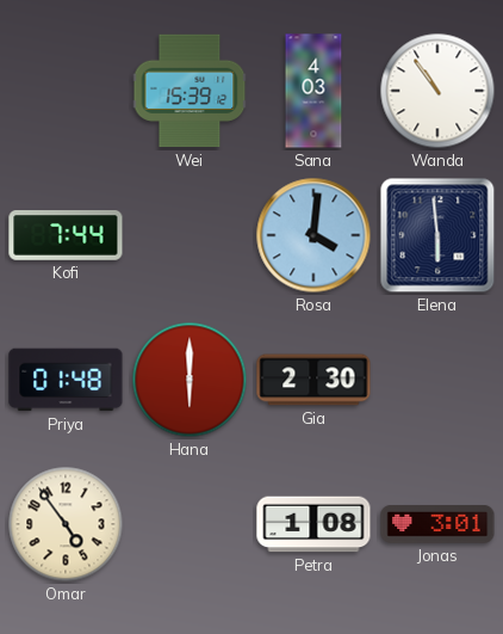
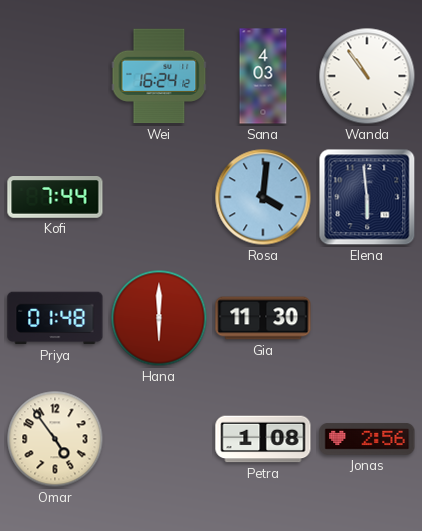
Wei: 15:39 -> 16:24
Gia: 2:30 -> 11:30
Jonas: 3:01 -> 2:56
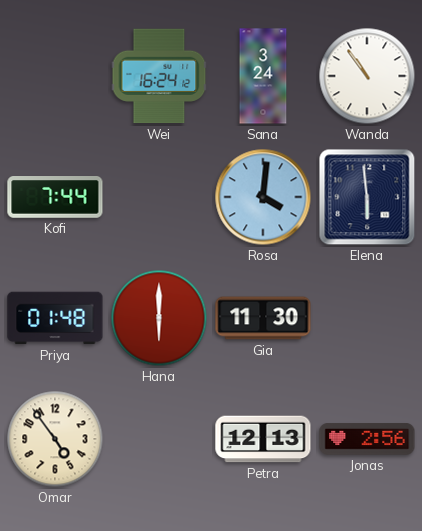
Sana: 4:03 -> 3:24
Petra: 1:08 -> 12:13
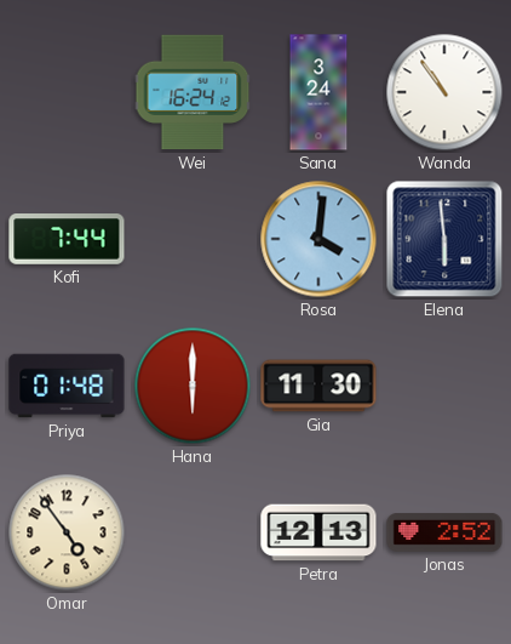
Jonas: 2:56 -> 2:52
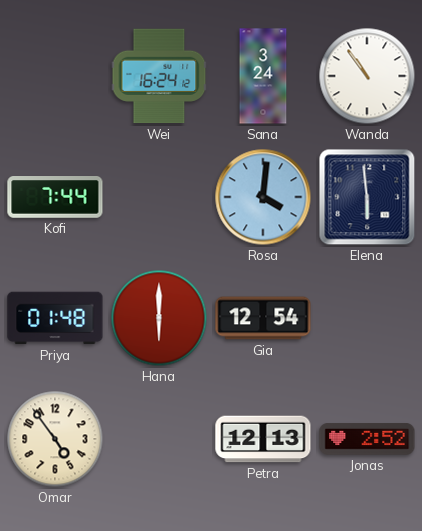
Gia: 11:30 -> 12:54
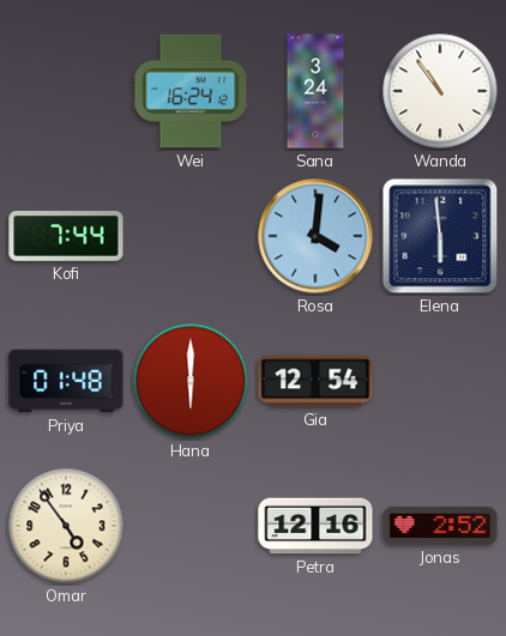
Petra: 12:13 -> 12:16
